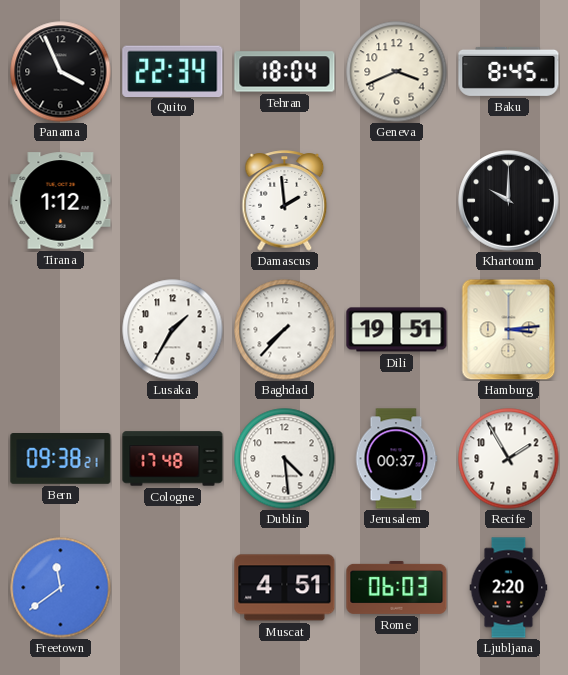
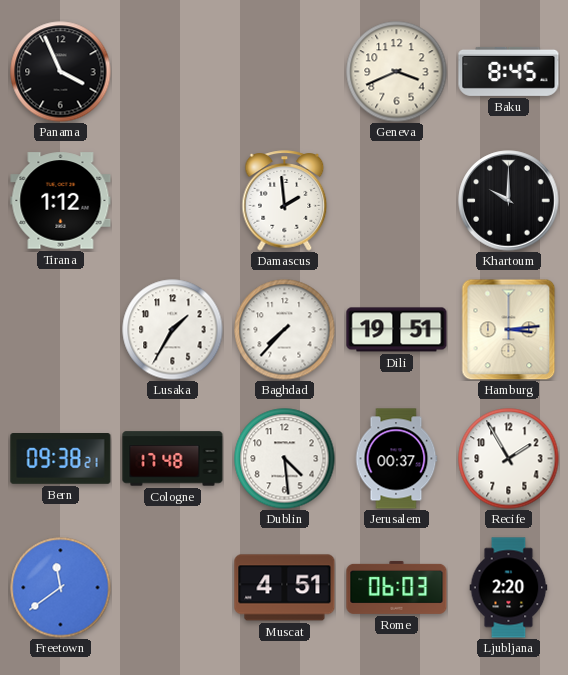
Quito: 22:34 -> none
Tehran: 18:04 -> none
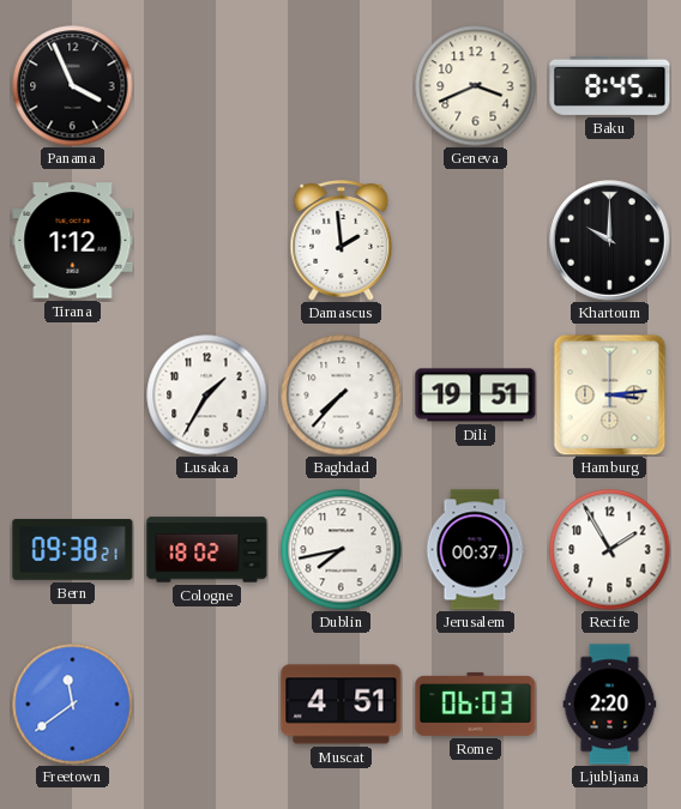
Cologne: 17:48 -> 18:02
Dublin: 4:29 -> 7:43
